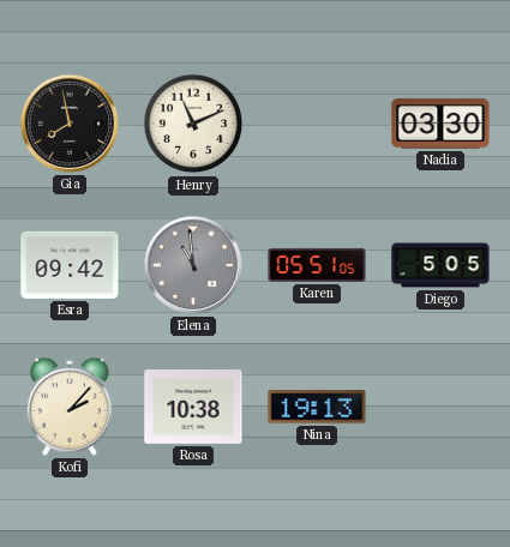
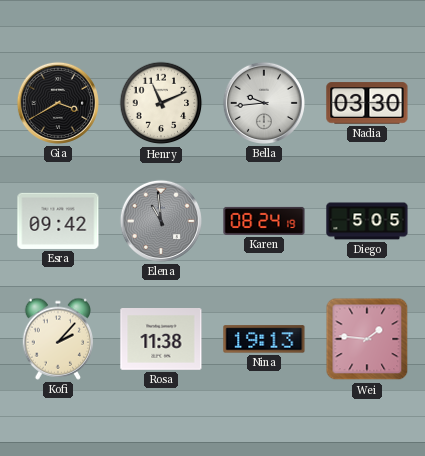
Gia: 7:58 -> 3:40
Bella: none -> 9:44
Karen: 05:51 -> 08:24
Rosa: 10:38 -> 11:38
Wei: none -> 1:46
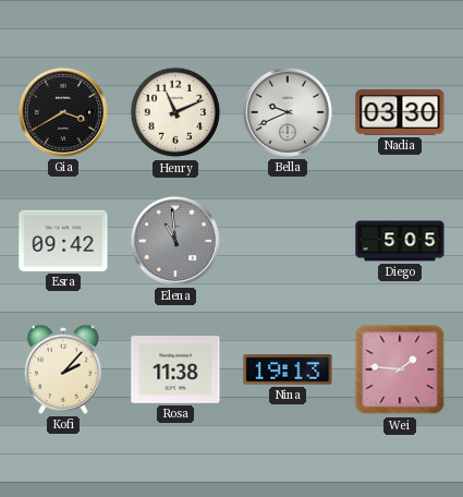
Bella: 9:44 -> 9:41
Karen: 08:24 -> none
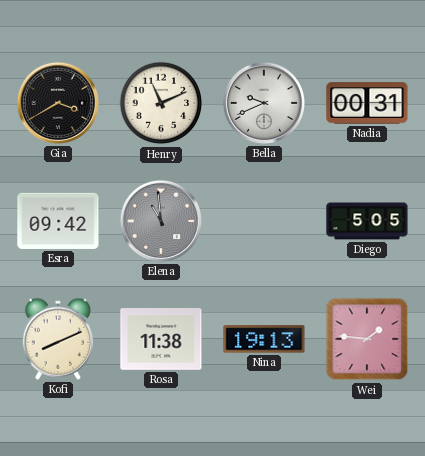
Nadia: 03:30 -> 00:31
Kofi: 2:07 -> 8:11
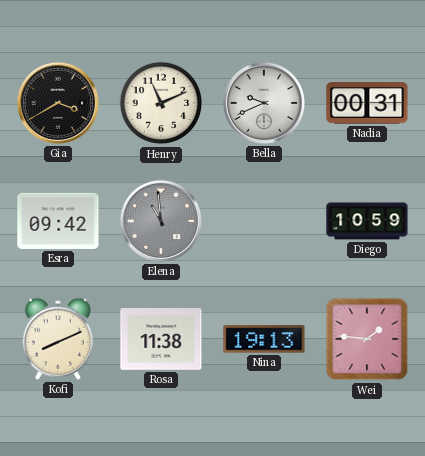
Diego: 5:05 -> 10:59
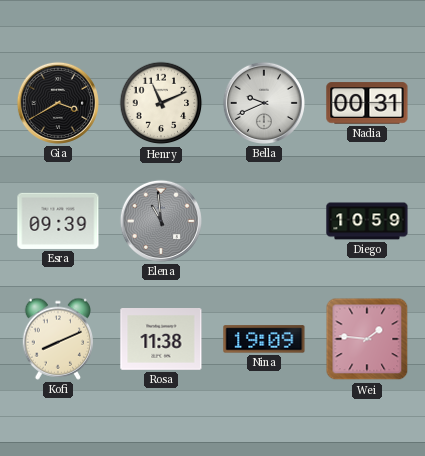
Esra: 09:42 -> 09:39
Nina: 19:13 -> 19:09
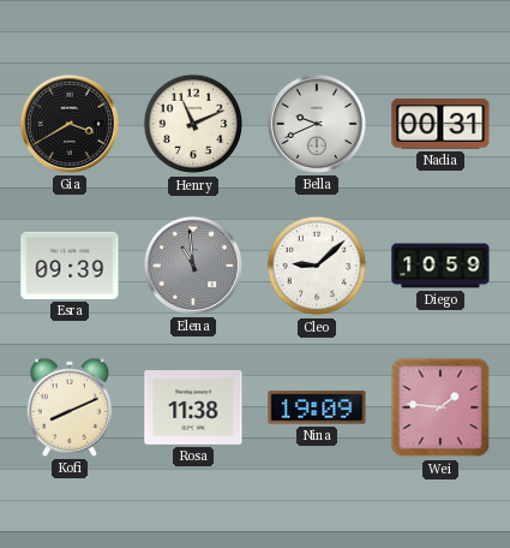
Cleo: none -> 9:08
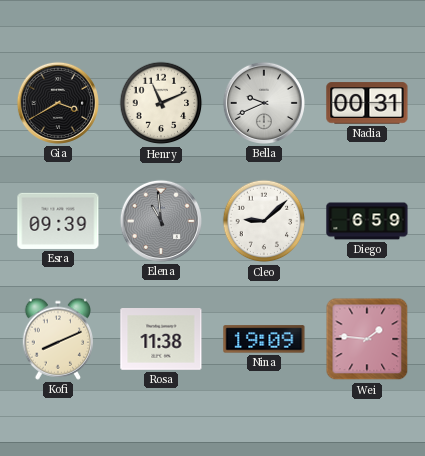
Diego: 10:59 -> 6:59
